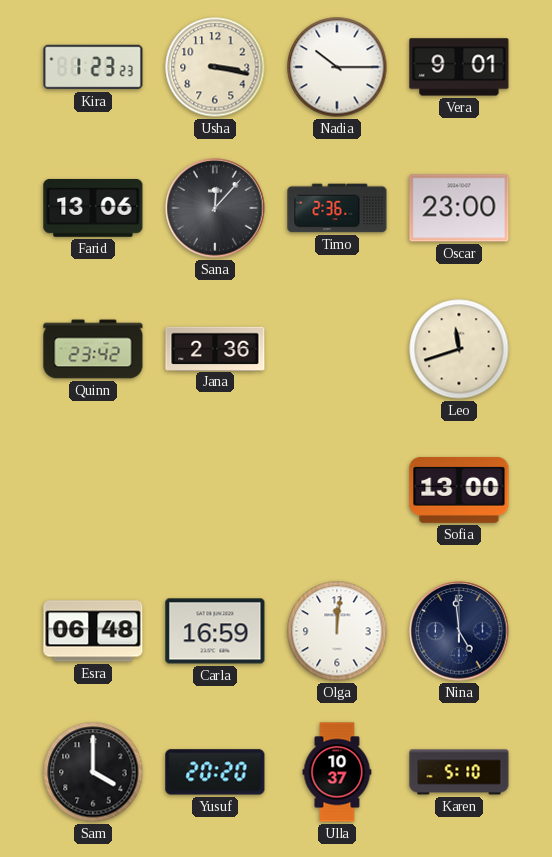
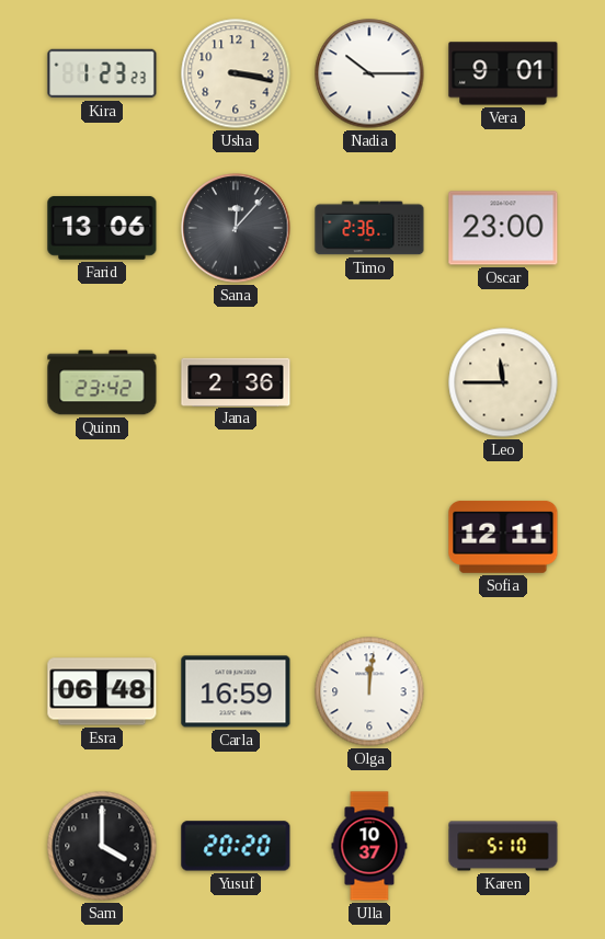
Leo: 11:42 -> 11:45
Sofia: 13:00 -> 12:11
Nina: 4:59 -> none
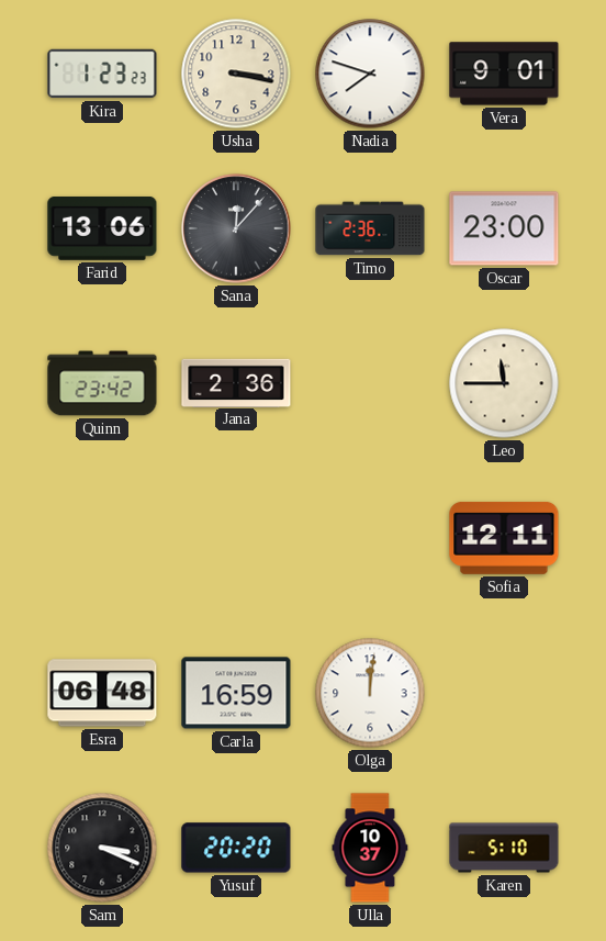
Nadia: 10:15 -> 7:48
Sam: 4:00 -> 3:19
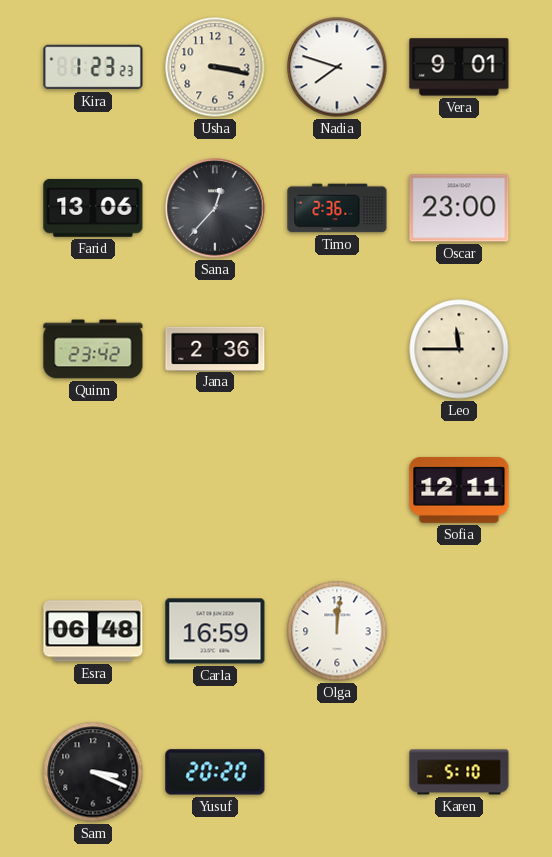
Sana: 12:07 -> 12:37
Ulla: 10:37 -> none
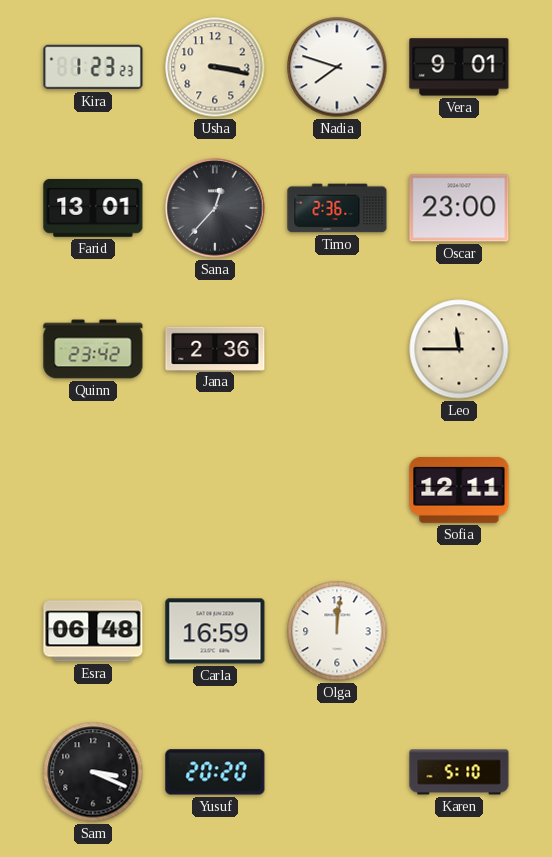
Farid: 13:06 -> 13:01
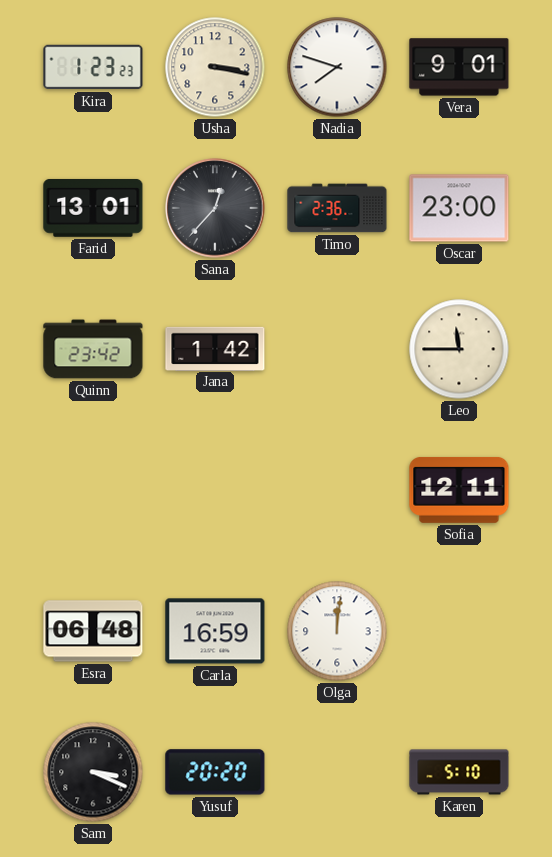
Jana: 2:36 -> 1:42
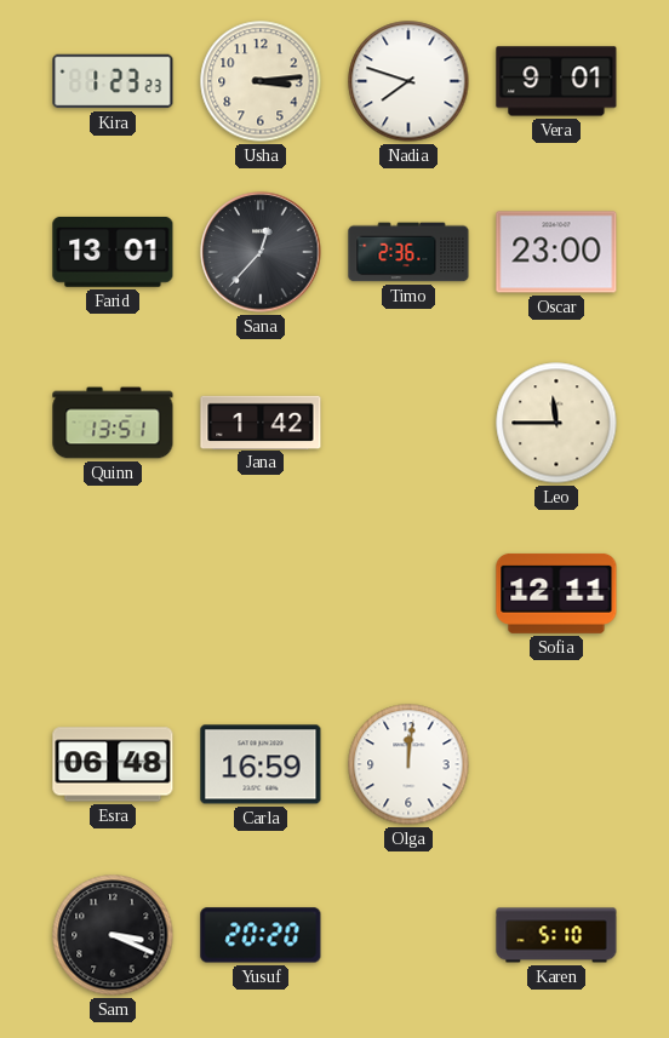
Usha: 3:17 -> 3:14
Quinn: 23:42 -> 13:51
